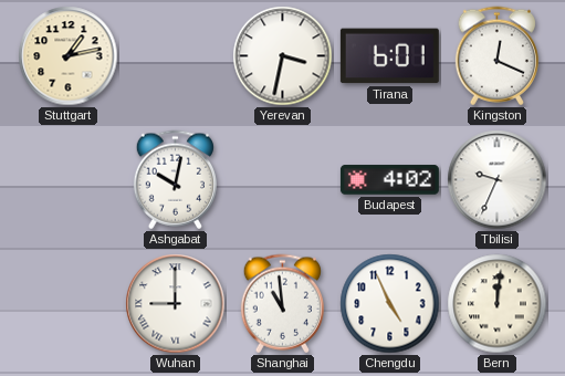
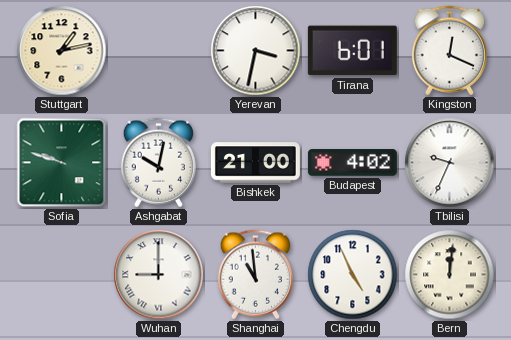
Sofia: none -> 9:48
Bishkek: none -> 21:00
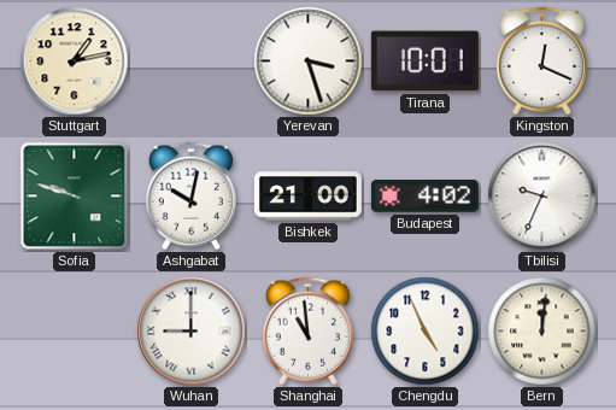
Yerevan: 3:32 -> 3:27
Tirana: 6:01 -> 10:01
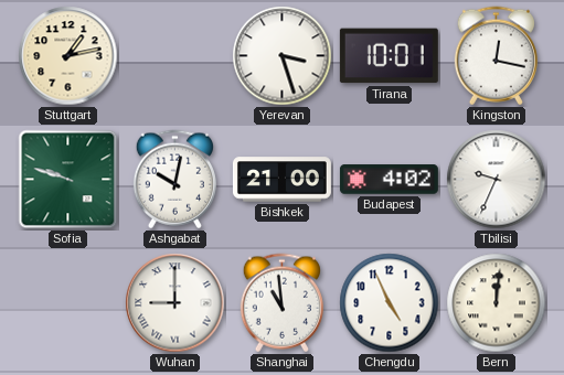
Kingston: 12:19 -> 12:17
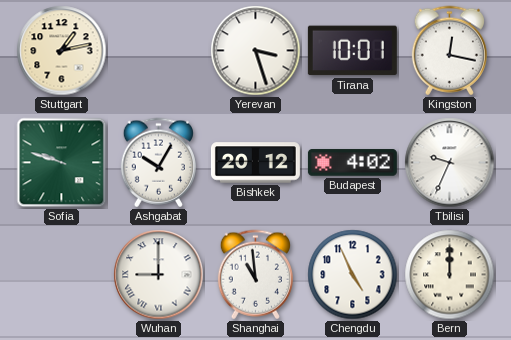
Ashgabat: 10:02 -> 10:05
Bishkek: 21:00 -> 20:12
Bern: 12:01 -> 12:00
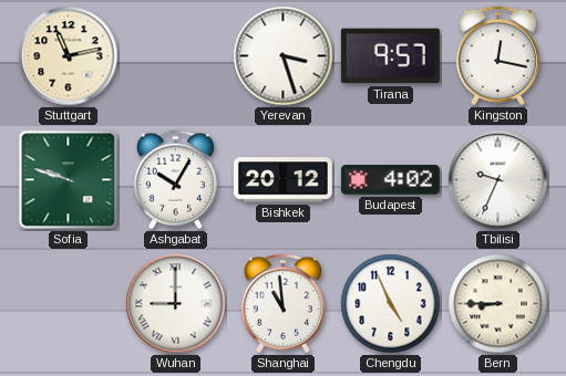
Stuttgart: 1:13 -> 11:13
Tirana: 10:01 -> 9:57
Bern: 12:00 -> 8:45
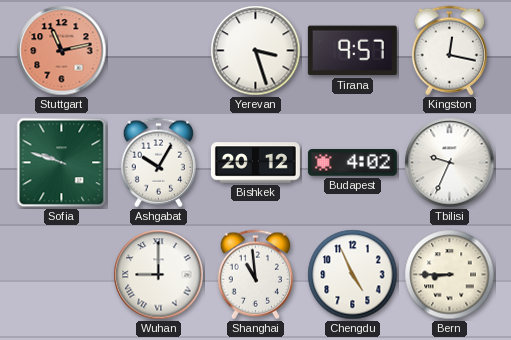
Stuttgart dial: cream -> salmon
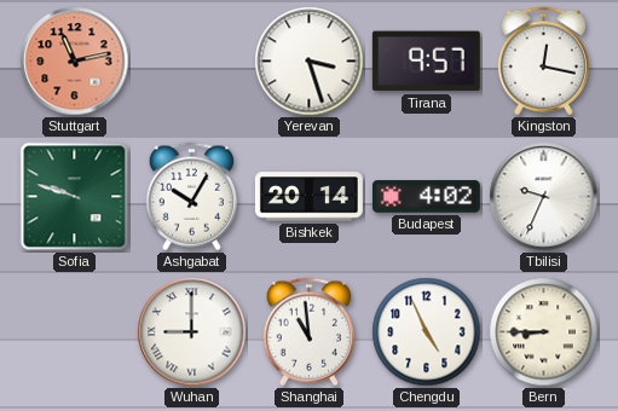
Bishkek: 20:12 -> 20:14
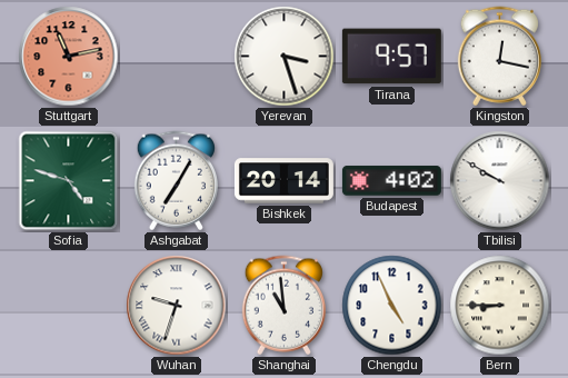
Sofia: 9:48 -> 4:48
Ashgabat: 10:05 -> 7:05
Tbilisi: 9:34 -> 9:50
Wuhan: 9:00 -> 9:33
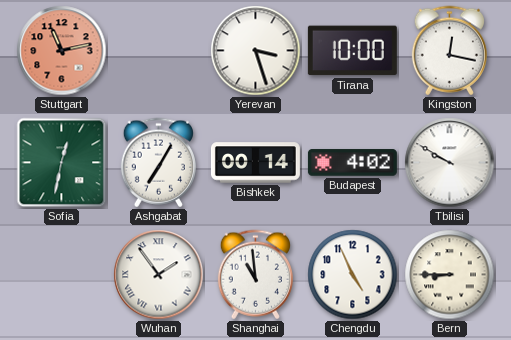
Tirana: 9:57 -> 10:00
Sofia: 4:48 -> 12:32
Bishkek: 20:14 -> 00:14
Wuhan: 9:33 -> 1:54
